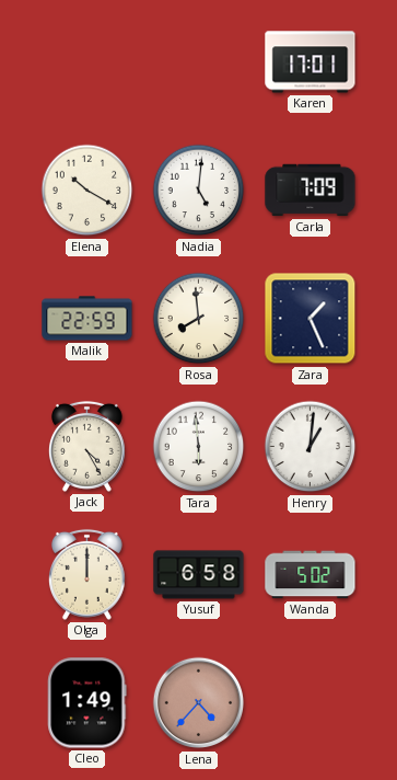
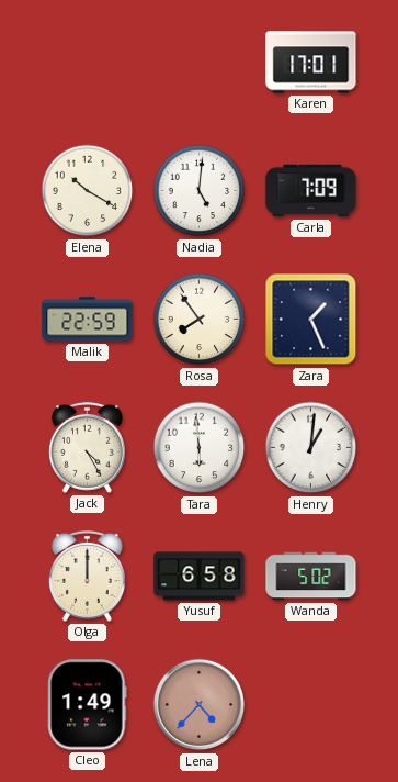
Rosa: 7:59 -> 7:54
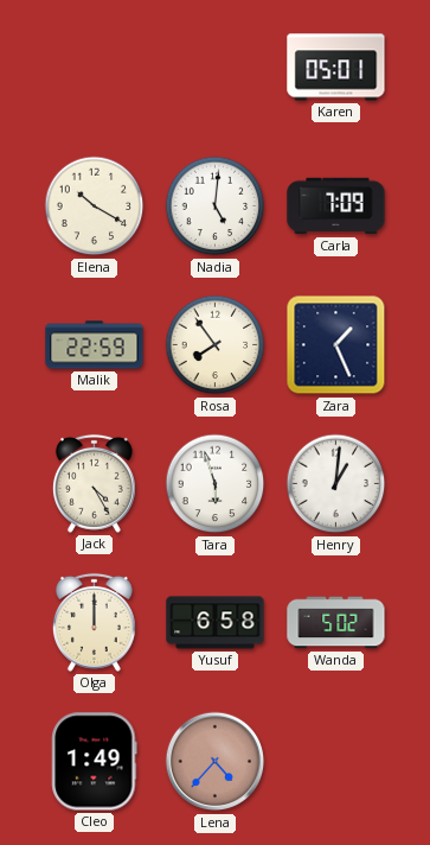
Karen: 17:01 -> 05:01
Tara: 5:59 -> 5:57
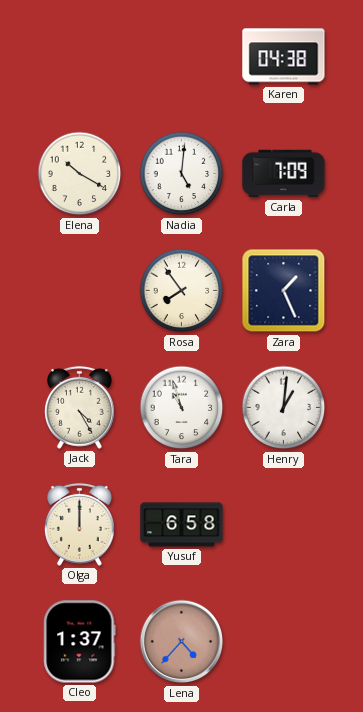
Karen: 05:01 -> 04:38
Malik: 22:59 -> none
Tara: 5:57 -> 10:57
Wanda: 5:02 -> none
Cleo: 1:49 -> 1:37
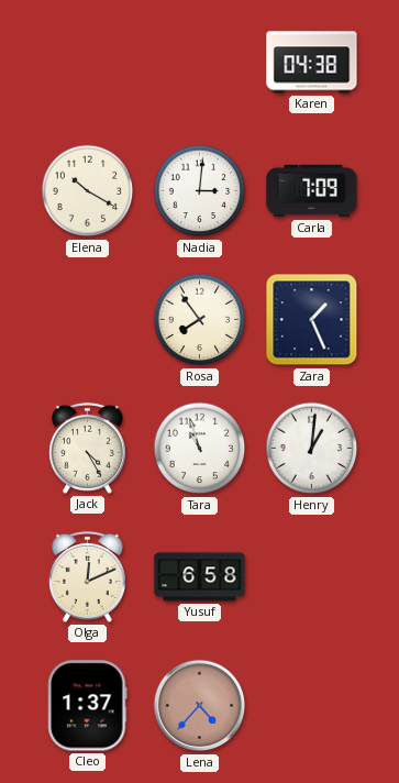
Nadia: 5:01 -> 3:01
Olga: 12:00 -> 12:11
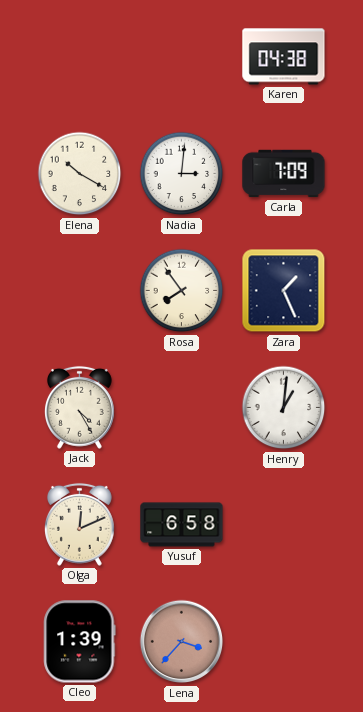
Tara: 10:57 -> none
Cleo: 1:37 -> 1:39
Lena: 4:37 -> 3:37
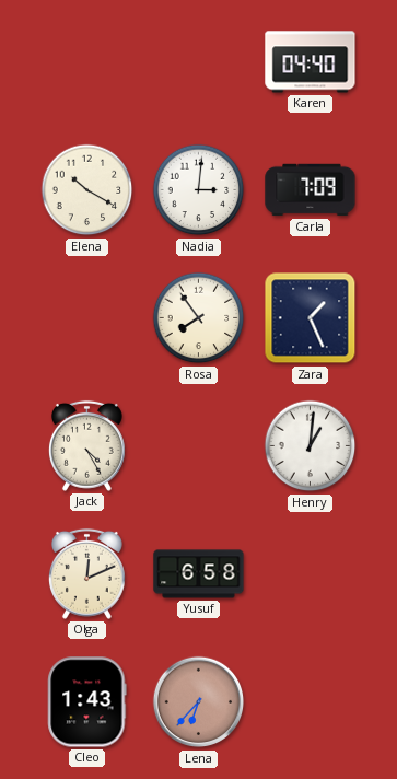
Karen: 04:38 -> 04:40
Cleo: 1:39 -> 1:43
Lena: 3:37 -> 6:37
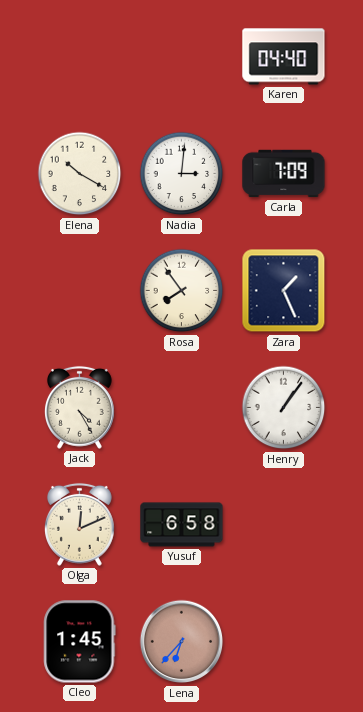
Henry: 1:01 -> 1:06
Cleo: 1:43 -> 1:45
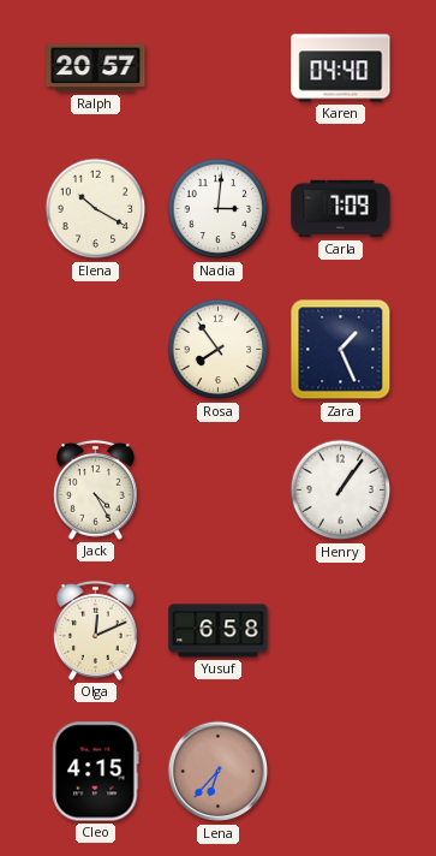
Ralph: none -> 20:57
Cleo: 1:45 -> 4:15
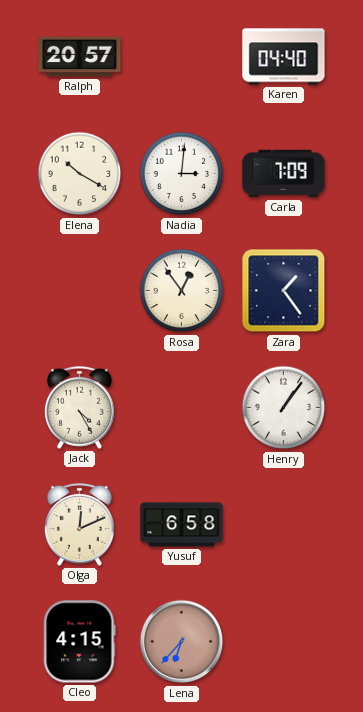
Rosa: 7:54 -> 12:54
Zara: 1:26 -> 1:24
